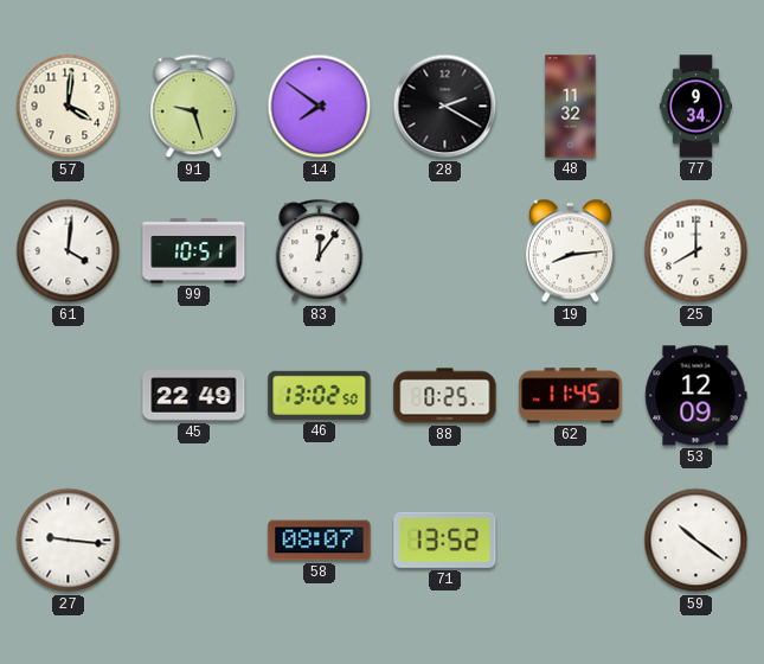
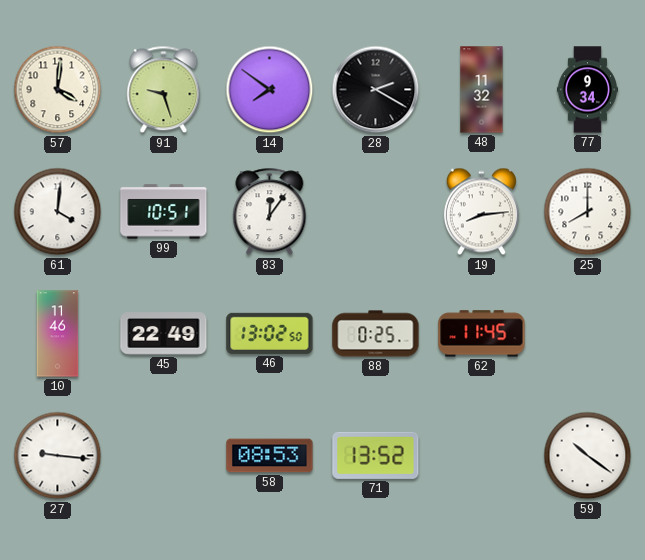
10: none -> 11:46
53: 12:09 -> none
58: 08:07 -> 08:53
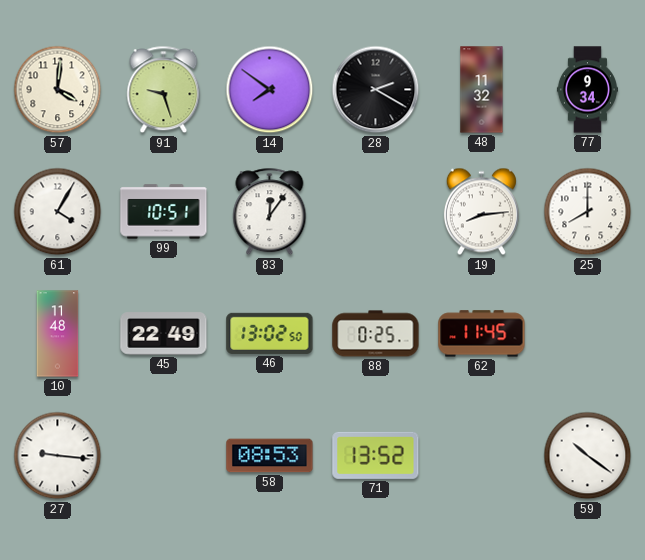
61: 4:01 -> 4:05
10: 11:46 -> 11:48
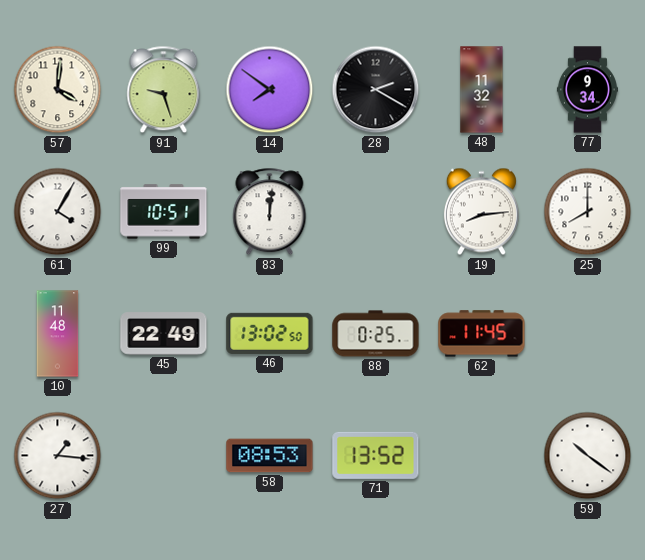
83: 12:06 -> 12:01
27: 9:16 -> 1:16
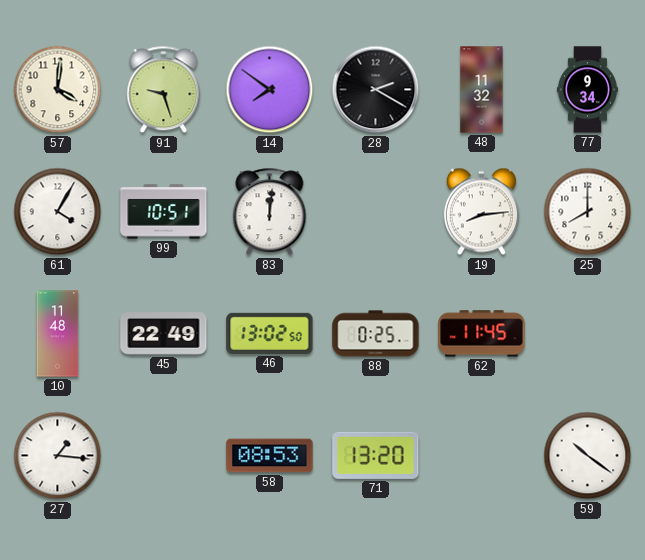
71: 13:52 -> 13:20
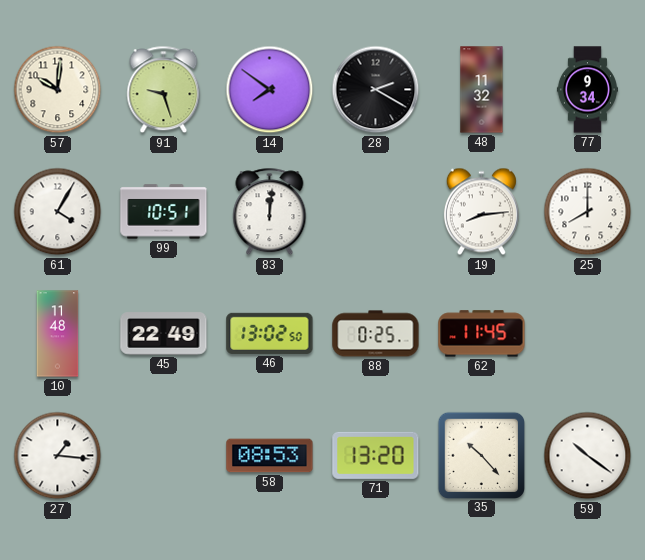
57: 4:01 -> 10:01
35: none -> 10:23
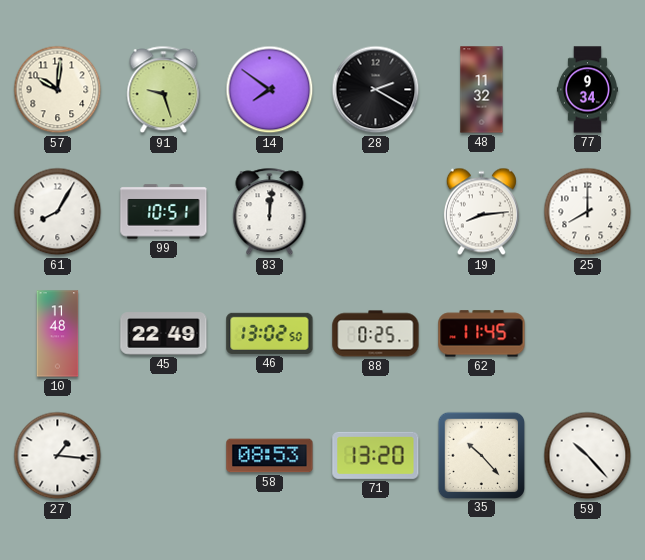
61: 4:05 -> 8:05
59: 10:21 -> 10:23
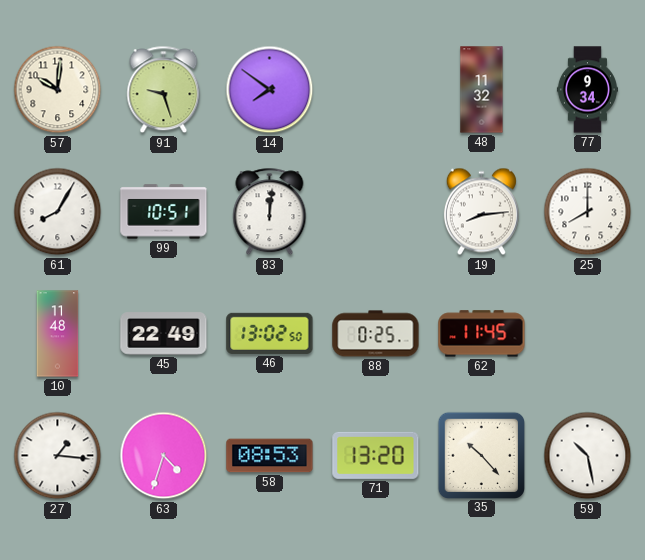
28: 2:20 -> none
63: none -> 4:33
59: 10:23 -> 10:28
